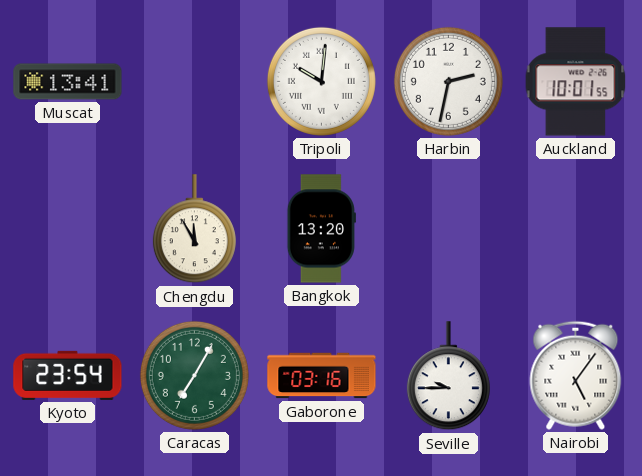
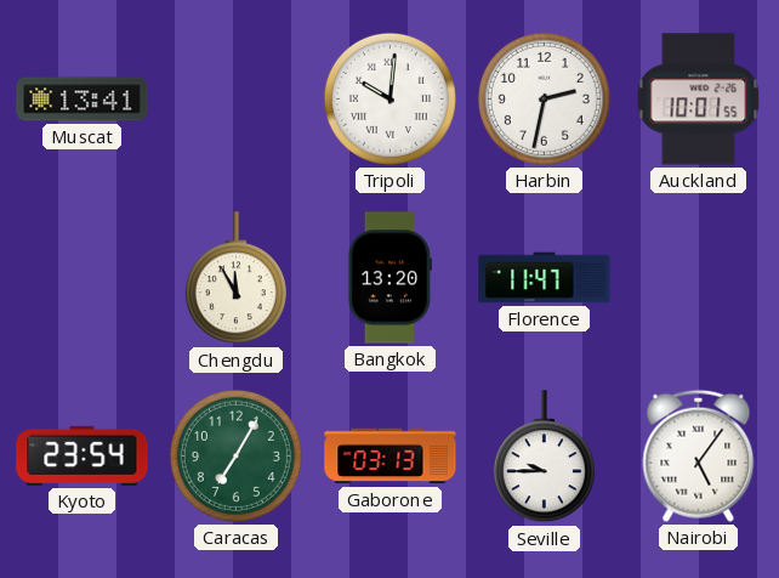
Florence: none -> 11:47
Gaborone: 03:16 -> 03:13
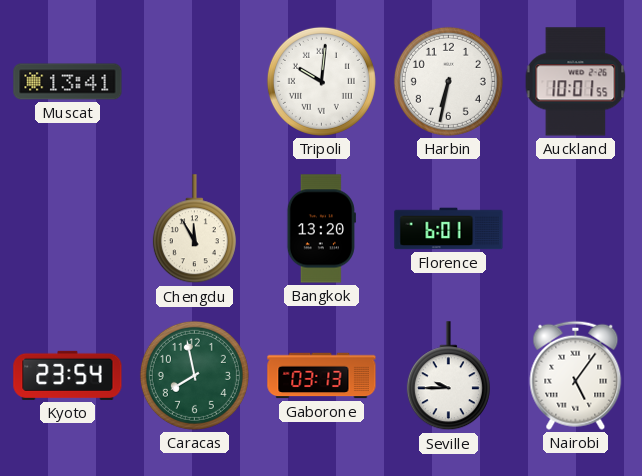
Harbin: 2:32 -> 6:32
Florence: 11:47 -> 6:01
Caracas: 7:05 -> 7:58
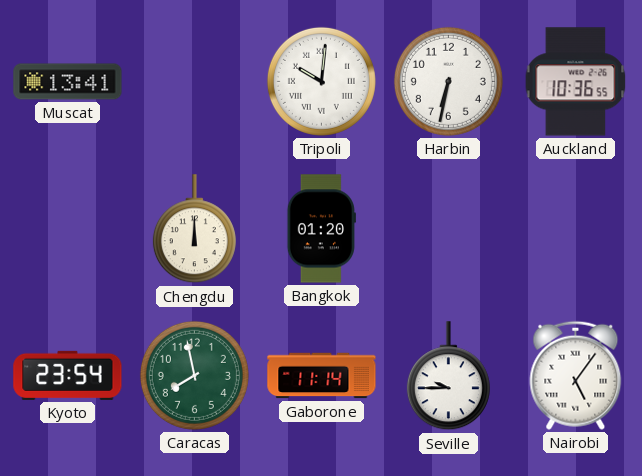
Auckland: 10:01 -> 10:36
Chengdu: 11:55 -> 12:00
Bangkok: 13:20 -> 01:20
Florence: 6:01 -> none
Gaborone: 03:13 -> 11:14
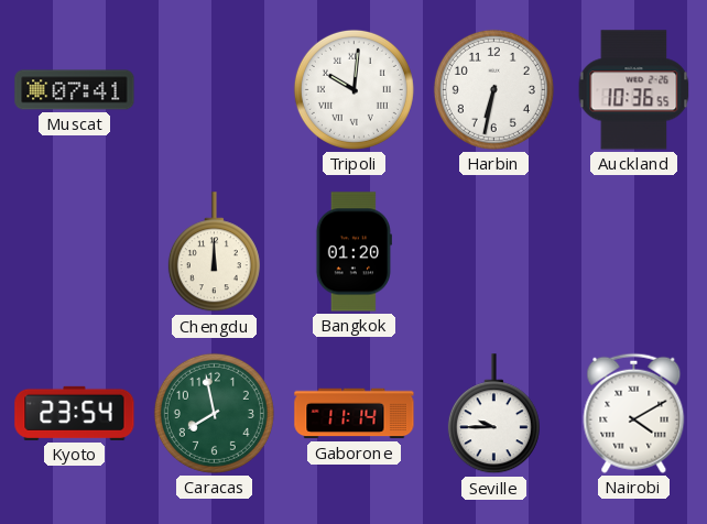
Muscat: 13:41 -> 07:41
Nairobi: 5:06 -> 4:10
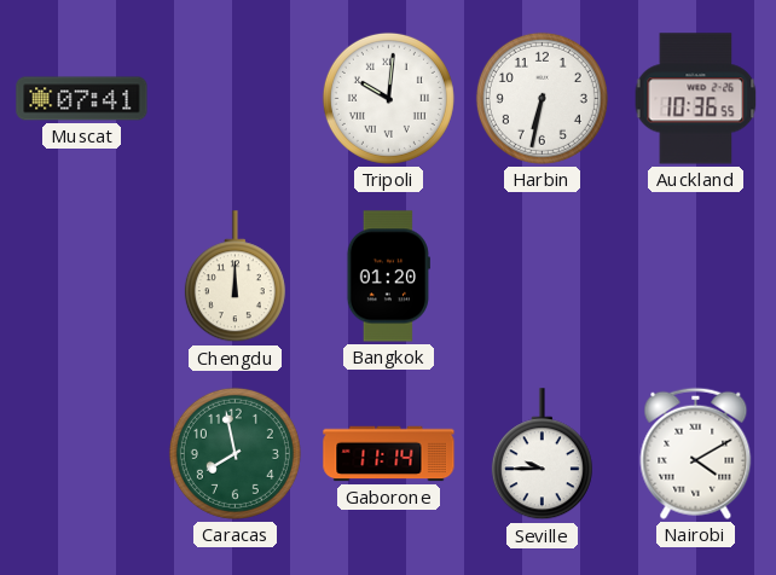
Kyoto: 23:54 -> none
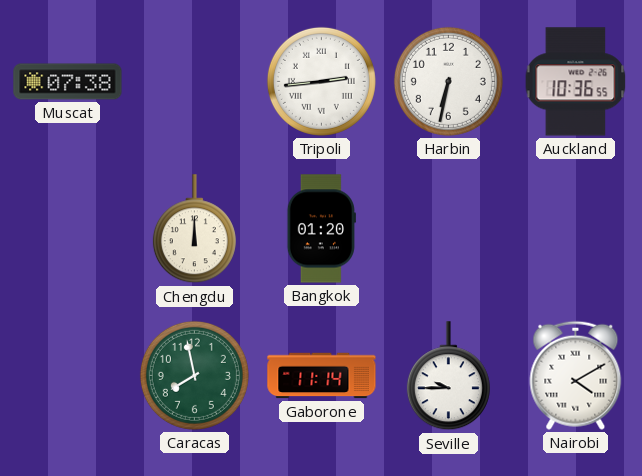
Muscat: 07:41 -> 07:38
Tripoli: 10:01 -> 2:44
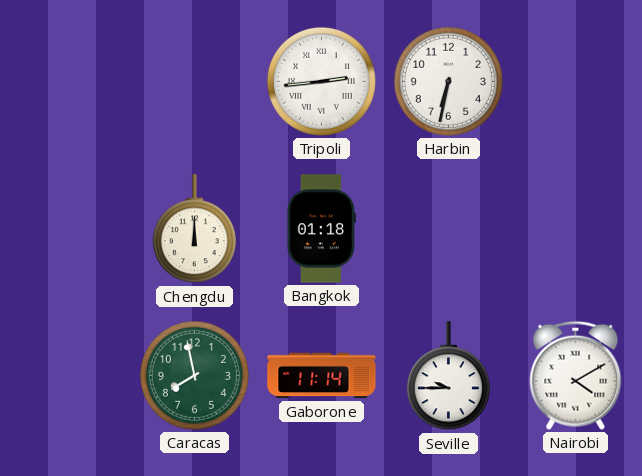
Muscat: 07:38 -> none
Auckland: 10:36 -> none
Bangkok: 01:20 -> 01:18
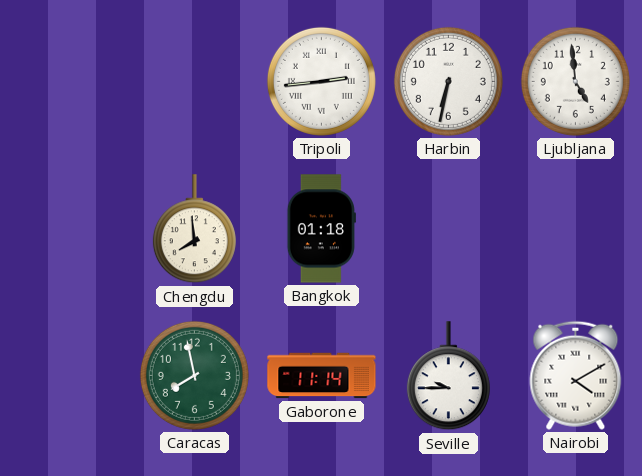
Ljubljana: none -> 4:59
Chengdu: 12:00 -> 7:59
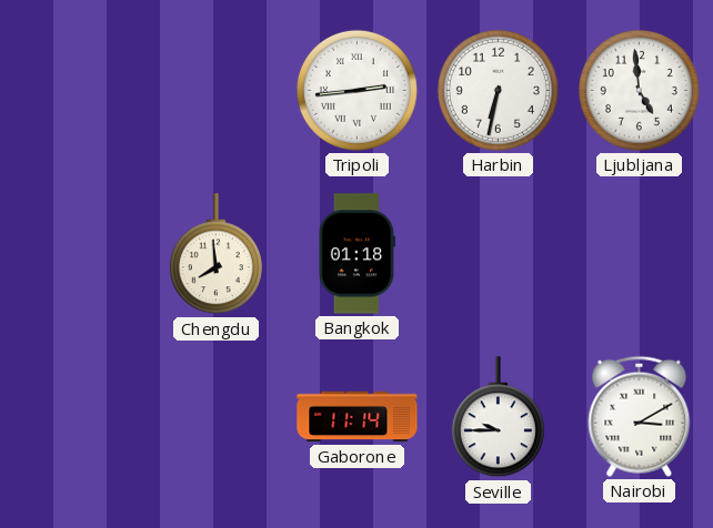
Caracas: 7:58 -> none
Nairobi: 4:10 -> 3:10
